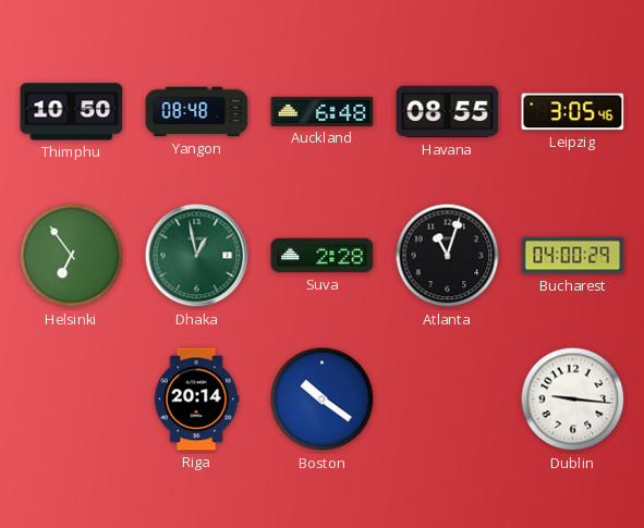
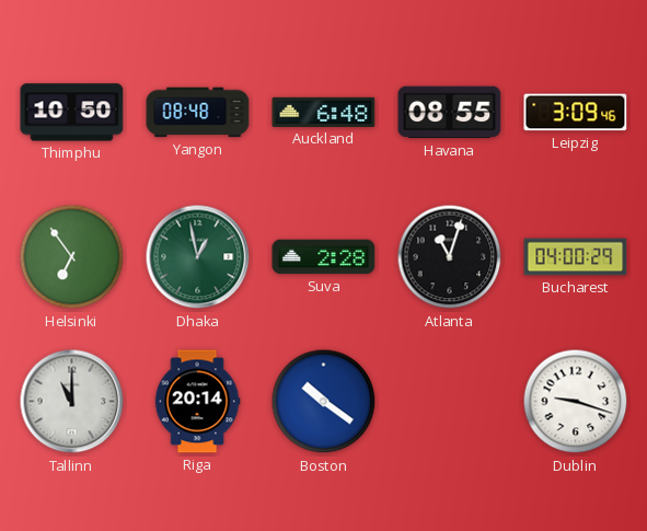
Leipzig: 3:05 -> 3:09
Tallinn: none -> 11:00
Dublin: 9:16 -> 9:18
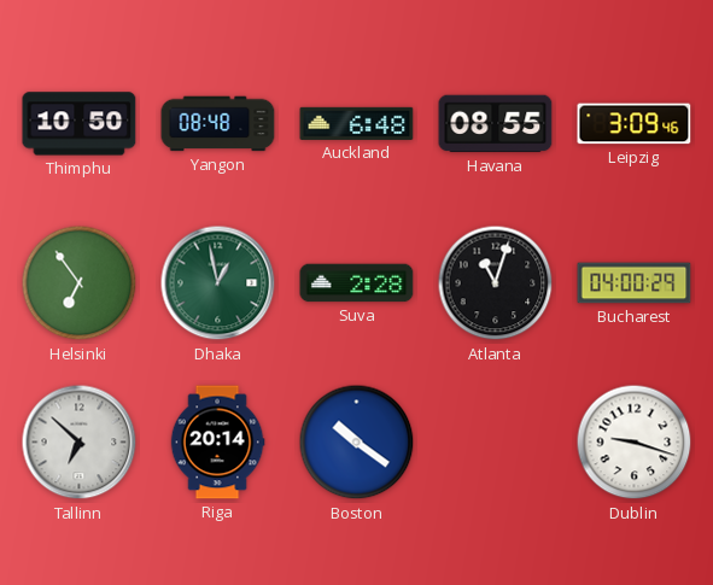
Tallinn: 11:00 -> 6:52
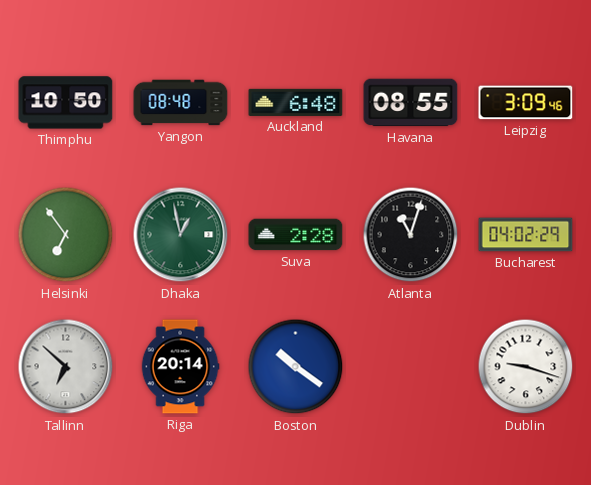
Bucharest: 04:00 -> 04:02
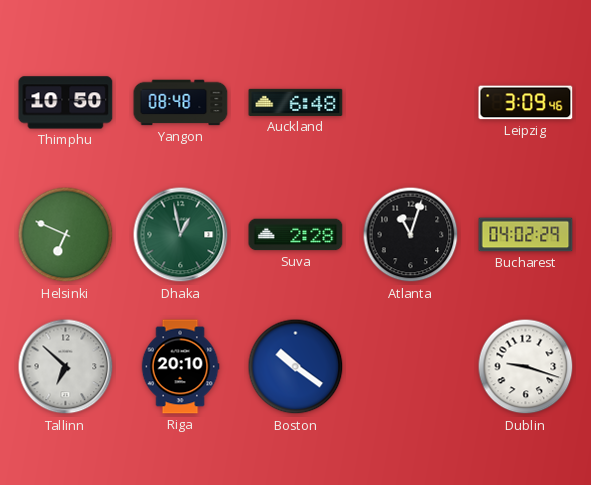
Havana: 08:55 -> none
Helsinki: 6:54 -> 6:49
Riga: 20:14 -> 20:10
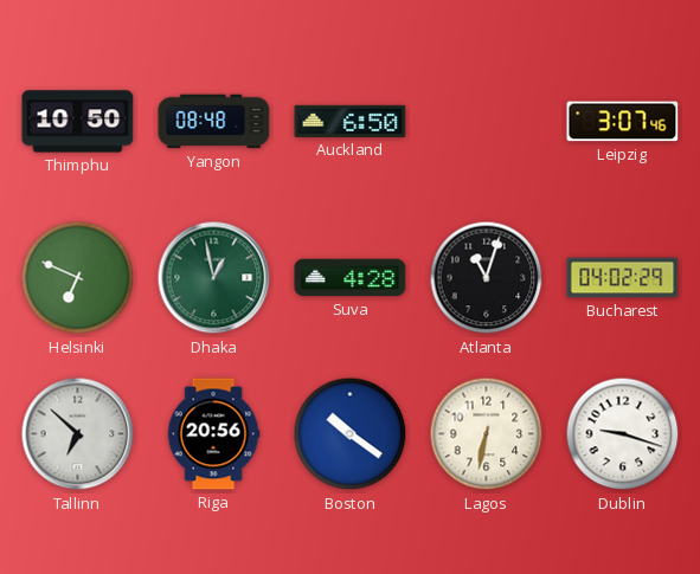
Auckland: 6:48 -> 6:50
Leipzig: 3:09 -> 3:07
Suva: 2:28 -> 4:28
Riga: 20:10 -> 20:56
Lagos: none -> 6:32
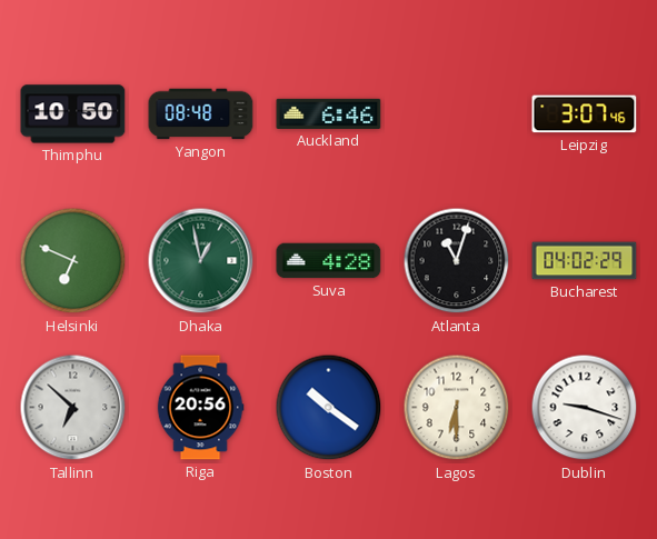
Auckland: 6:50 -> 6:46
Lagos: 6:32 -> 6:30
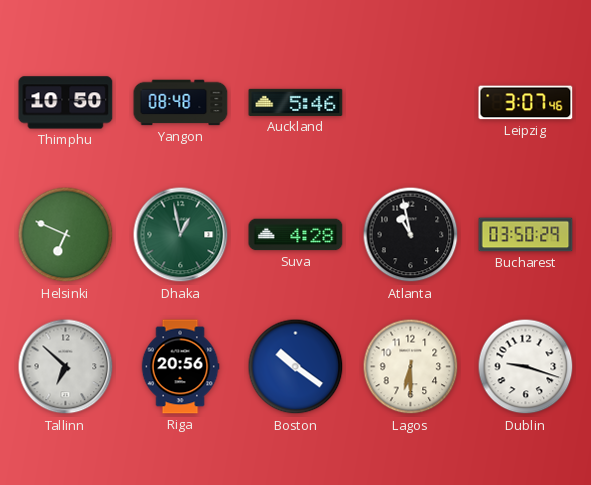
Auckland: 6:46 -> 5:46
Atlanta: 11:03 -> 10:58
Bucharest: 04:02 -> 03:50
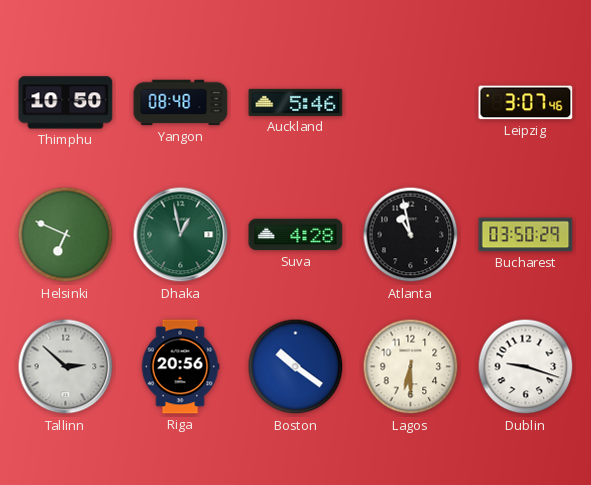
Tallinn: 6:52 -> 2:52
